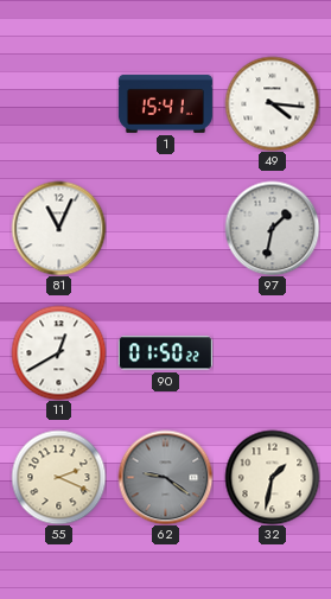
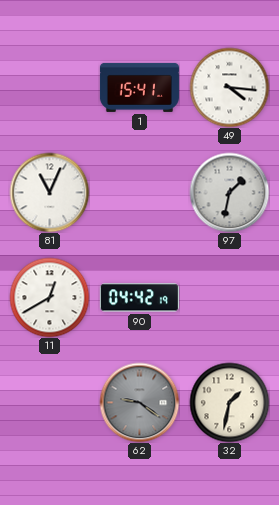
90: 01:50 -> 04:42
55: 2:19 -> none
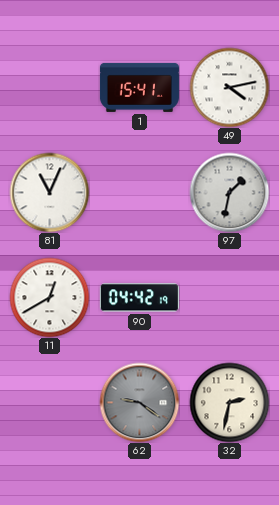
49: 4:16 -> 4:13
32: 1:32 -> 2:32
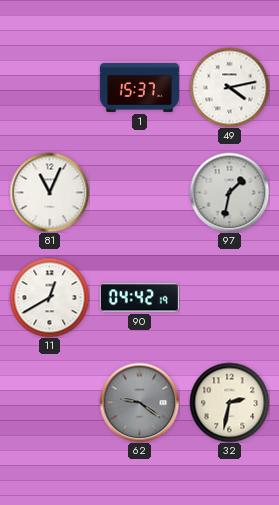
1: 15:41 -> 15:37
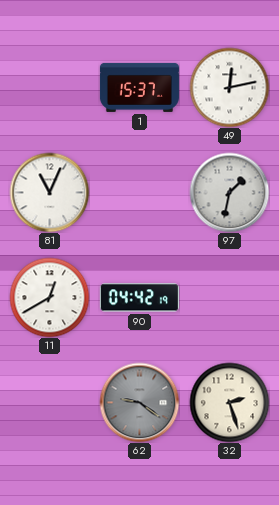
49: 4:13 -> 12:13
32: 2:32 -> 2:27
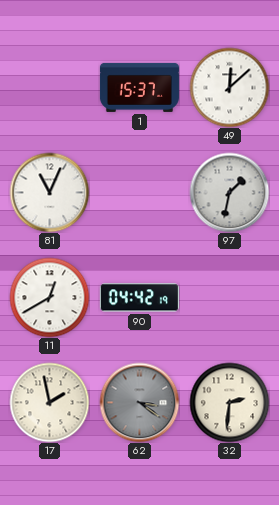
49: 12:13 -> 12:08
17: none -> 1:58
62: 9:21 -> 3:21
32: 2:27 -> 2:31
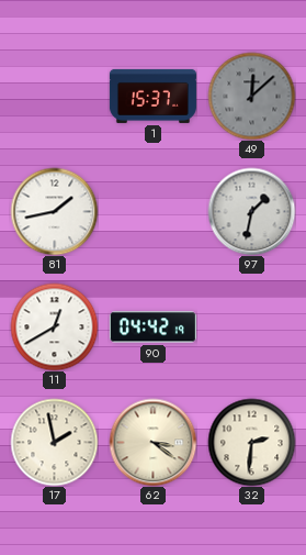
49 dial: white -> grey
81: 11:04 -> 1:43
62 dial: grey -> cream
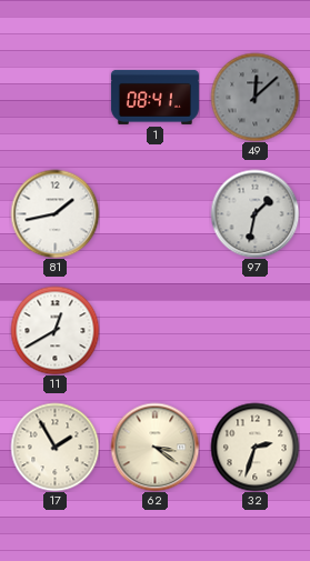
1: 15:37 -> 08:41
90: 04:42 -> none
17: 1:58 -> 1:55
32: 2:31 -> 2:33
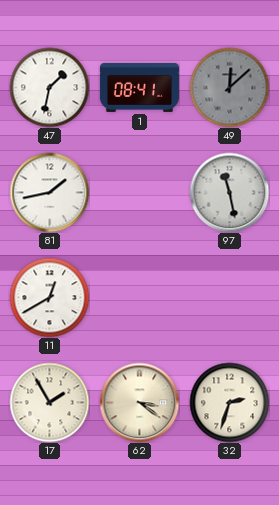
47: none -> 1:32
97: 1:32 -> 11:28
